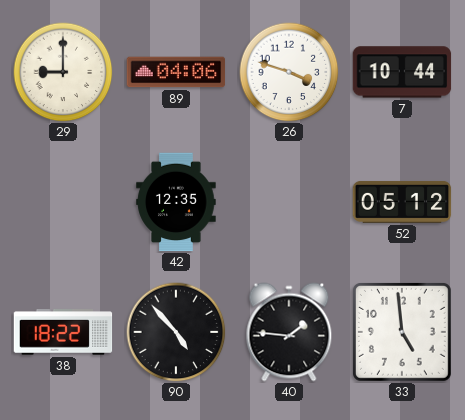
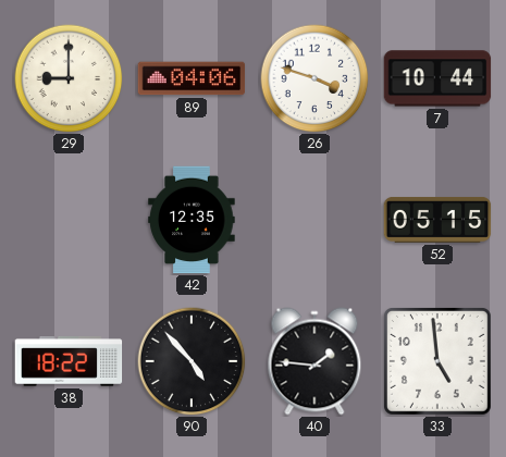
52: 05:12 -> 05:15
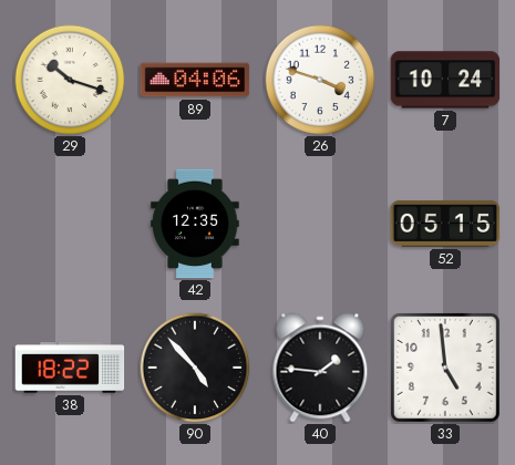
29: 9:00 -> 10:18
7: 10:44 -> 10:24
